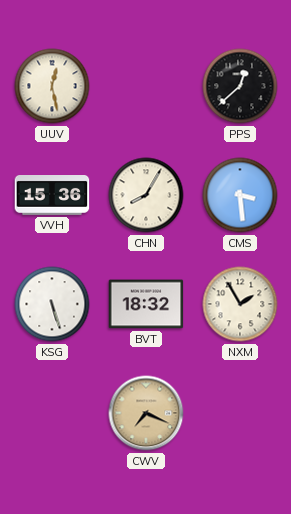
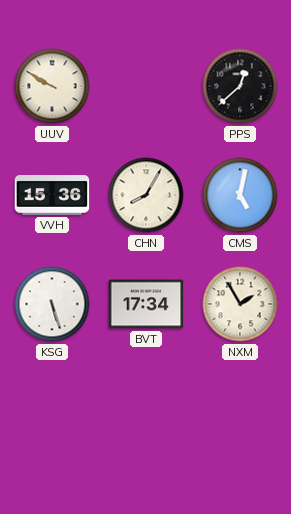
UUV: 12:28 -> 9:50
CMS: 3:29 -> 5:02
BVT: 18:32 -> 17:34
CWV: 7:19 -> none
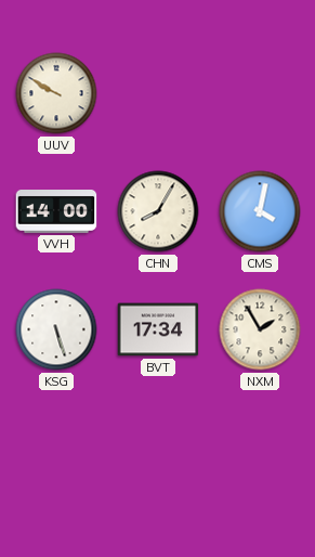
PPS: 12:38 -> none
VVH: 15:36 -> 14:00
CMS: 5:02 -> 4:02
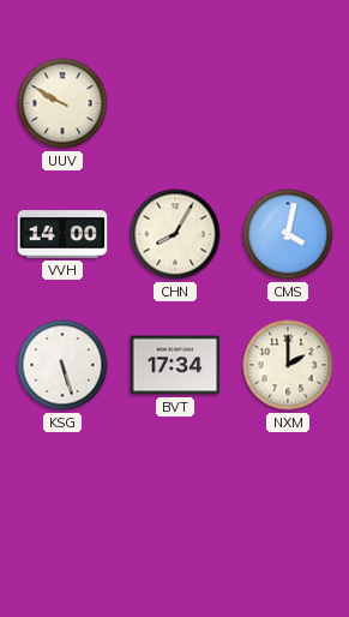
NXM: 1:55 -> 2:00
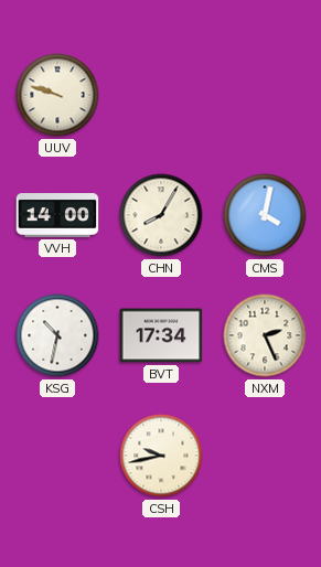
UUV: 9:50 -> 9:48
KSG: 5:27 -> 10:32
NXM: 2:00 -> 2:26
CSH: none -> 9:43
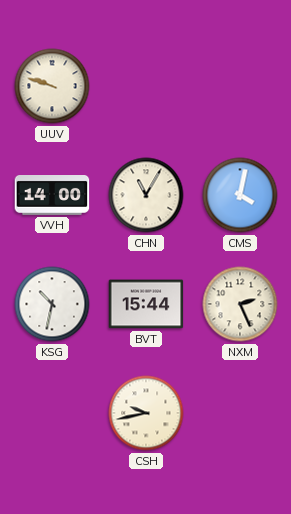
CHN: 8:05 -> 11:05
BVT: 17:34 -> 15:44
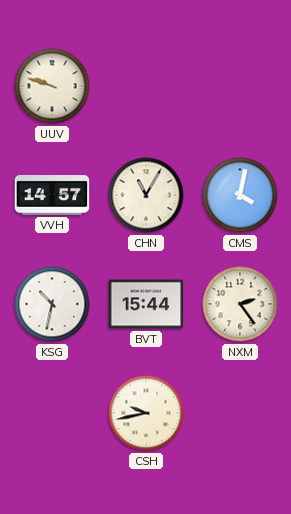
VVH: 14:00 -> 14:57
NXM: 2:26 -> 2:24
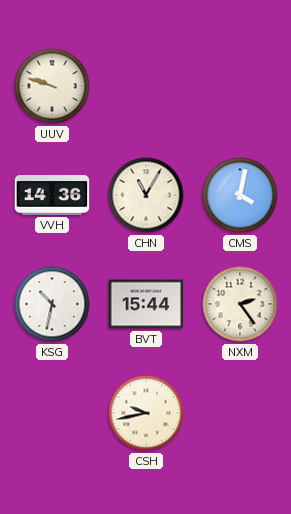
VVH: 14:57 -> 14:36
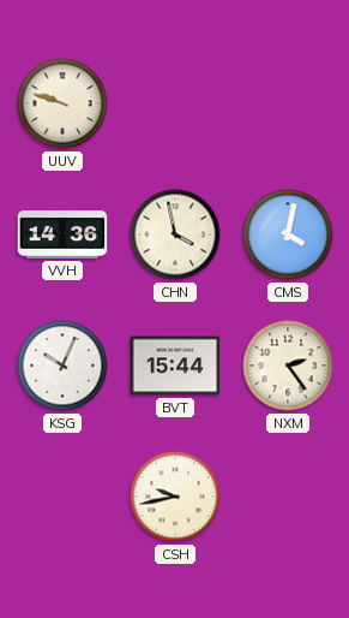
CHN: 11:05 -> 3:58
KSG: 10:32 -> 10:04
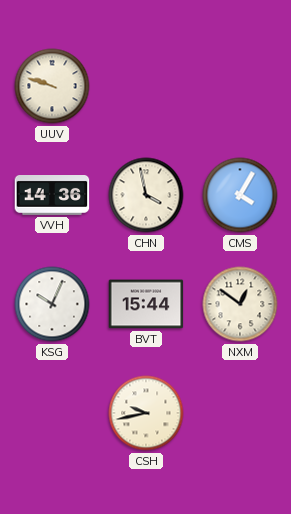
CMS: 4:02 -> 4:05
NXM: 2:24 -> 12:51
